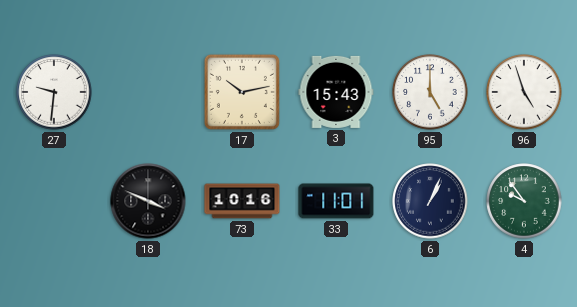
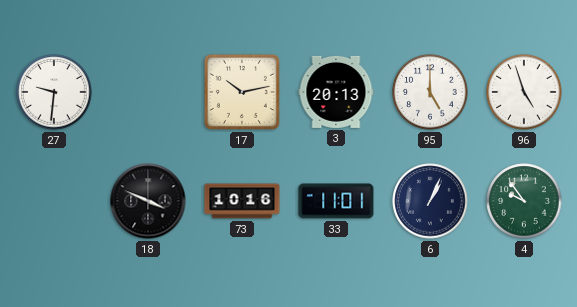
3: 15:43 -> 20:13
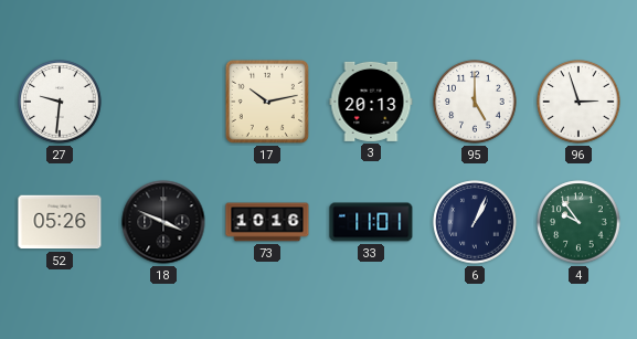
96: 4:57 -> 2:57
52: none -> 05:26
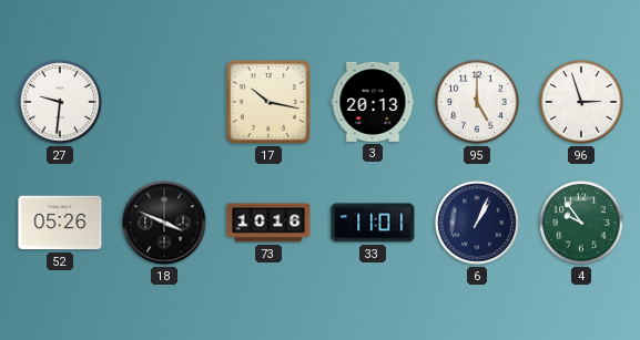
17: 10:13 -> 10:17
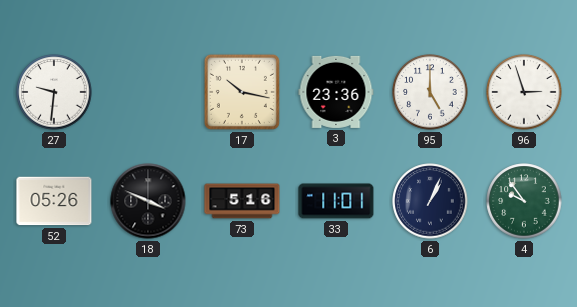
3: 20:13 -> 23:36
73: 10:16 -> 5:16
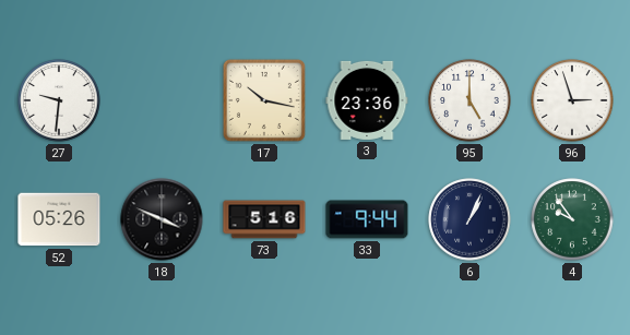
33: 11:01 -> 9:44
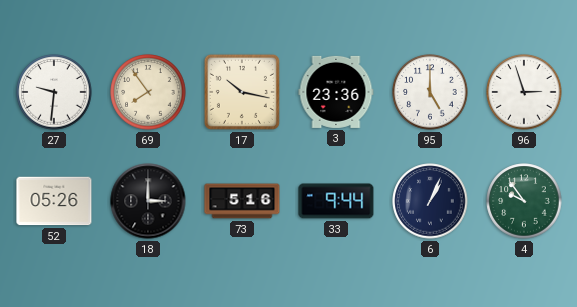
69: none -> 7:54
18: 3:49 -> 3:00
